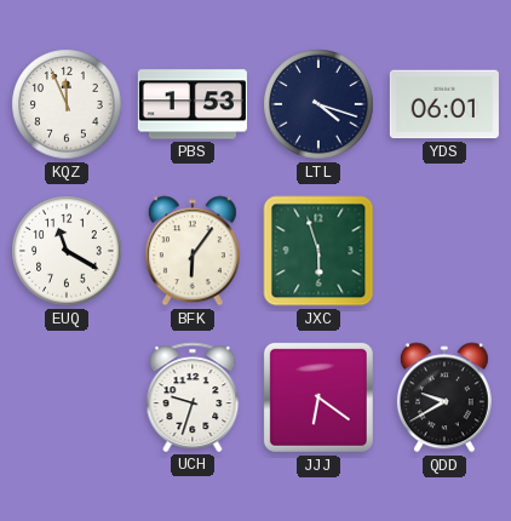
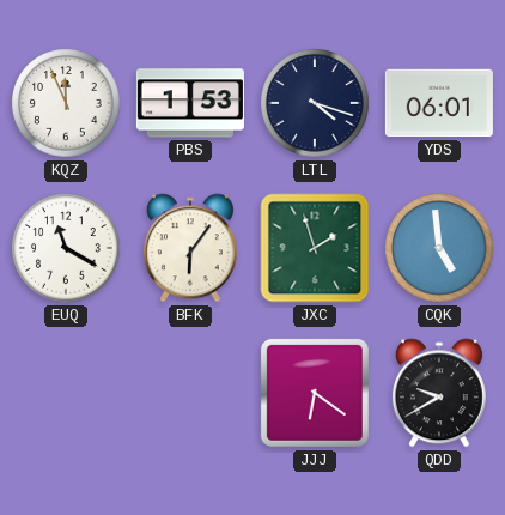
JXC: 5:57 -> 1:57
CQK: none -> 4:59
UCH: 9:33 -> none
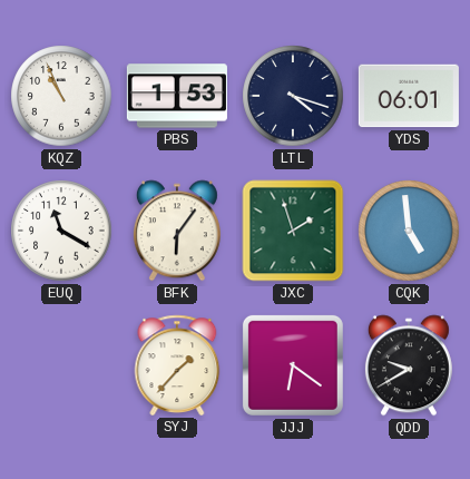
KQZ: 11:56 -> 10:56
SYJ: none -> 1:37
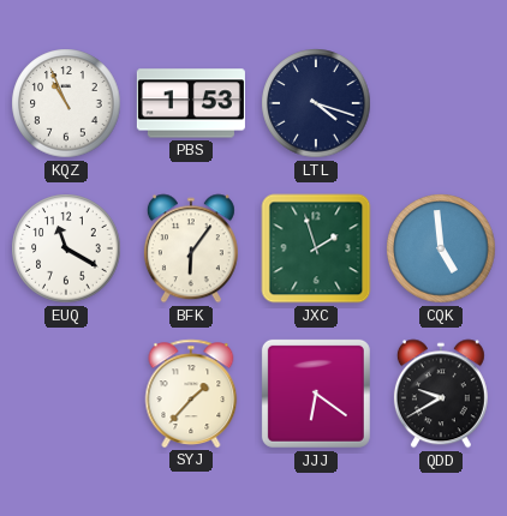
YDS: 06:01 -> none
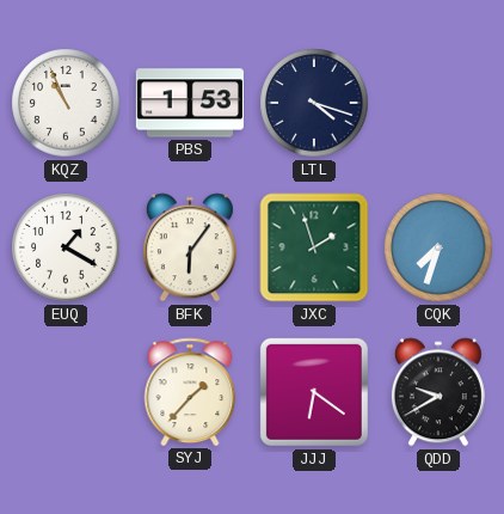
EUQ: 11:20 -> 1:20
CQK: 4:59 -> 7:33
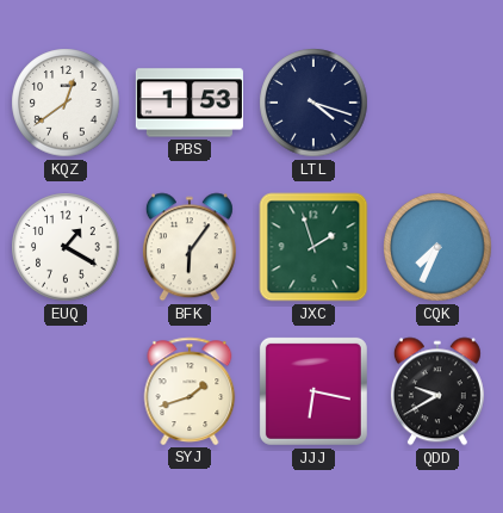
KQZ: 10:56 -> 12:39
CQK: 7:33 -> 7:34
SYJ: 1:37 -> 1:42
JJJ: 6:21 -> 6:17
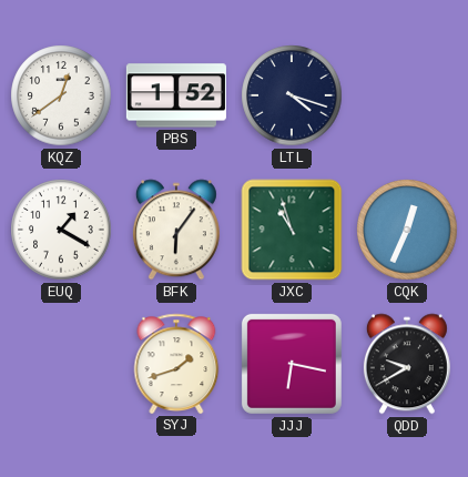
PBS: 1:53 -> 1:52
JXC: 1:57 -> 10:57
CQK: 7:34 -> 12:34
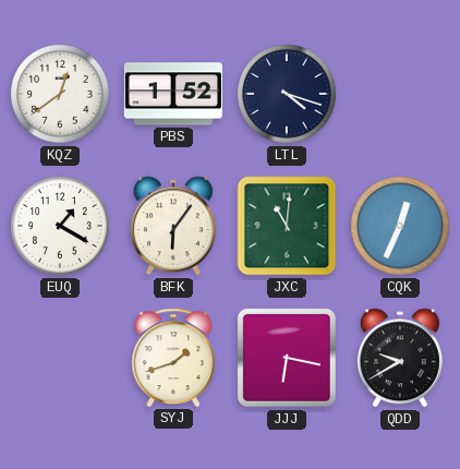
JXC: 10:57 -> 11:01
